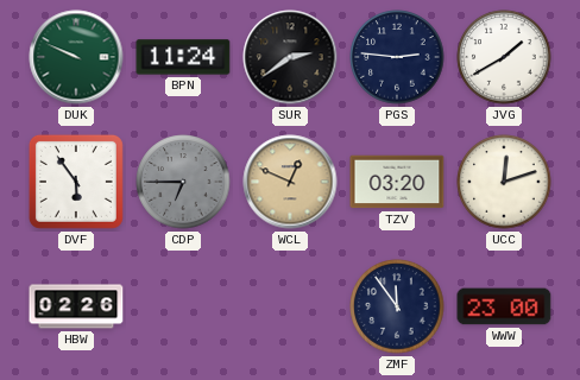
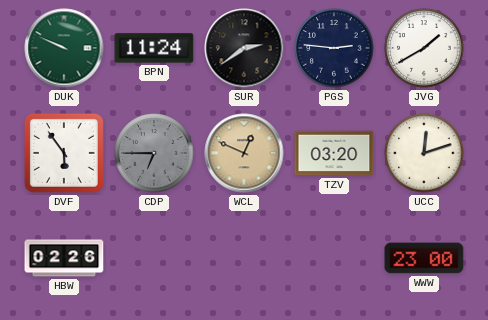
ZMF: 11:54 -> none
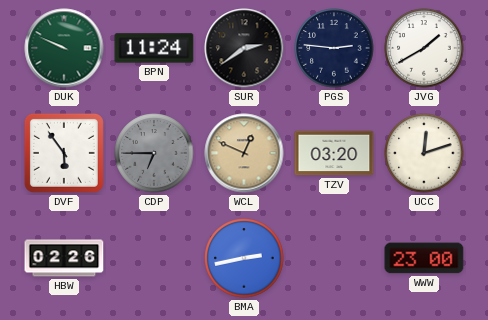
BMA: none -> 2:43
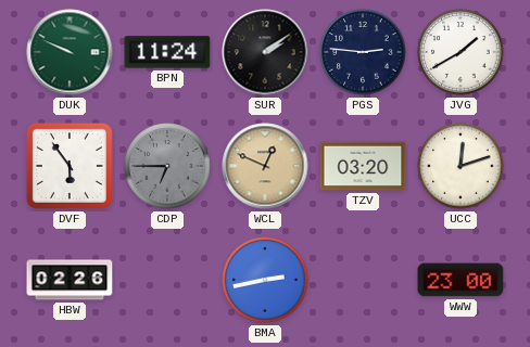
SUR: 2:39 -> 2:09
